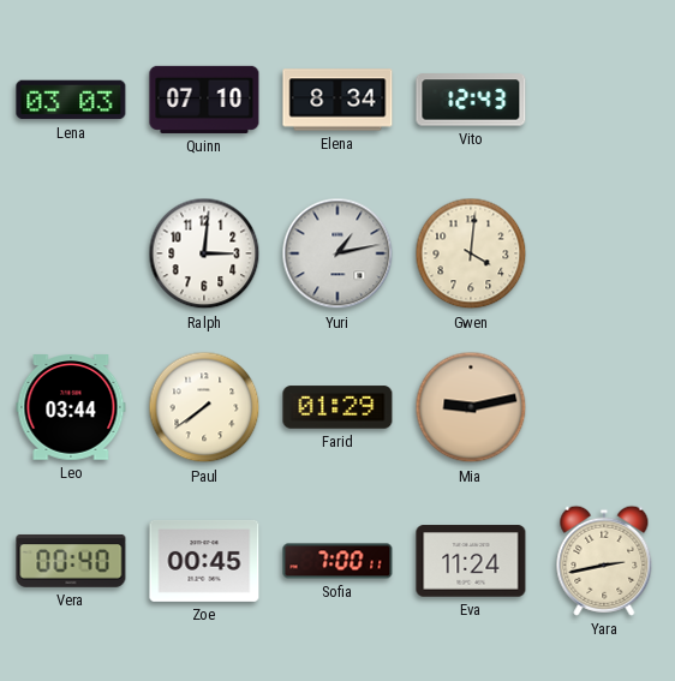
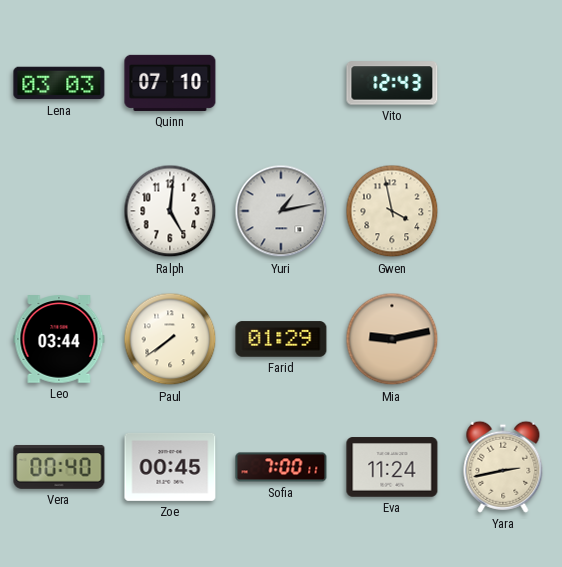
Elena: 8:34 -> none
Ralph: 3:01 -> 5:01
Gwen: 4:01 -> 3:58
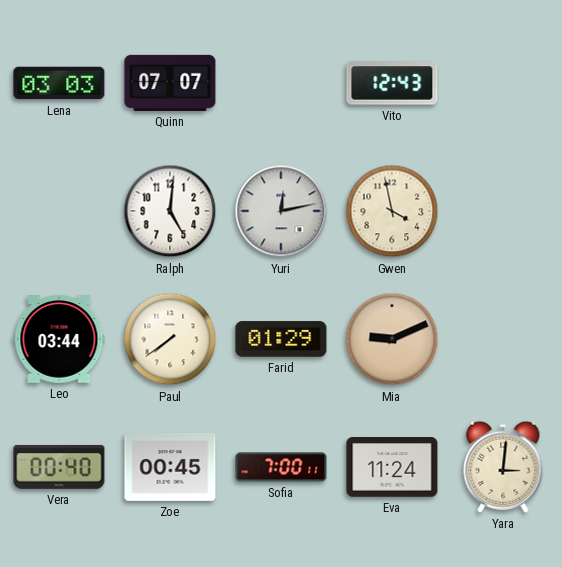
Quinn: 07:10 -> 07:07
Yuri: 1:13 -> 12:13
Mia: 9:13 -> 9:11
Yara: 2:43 -> 3:01
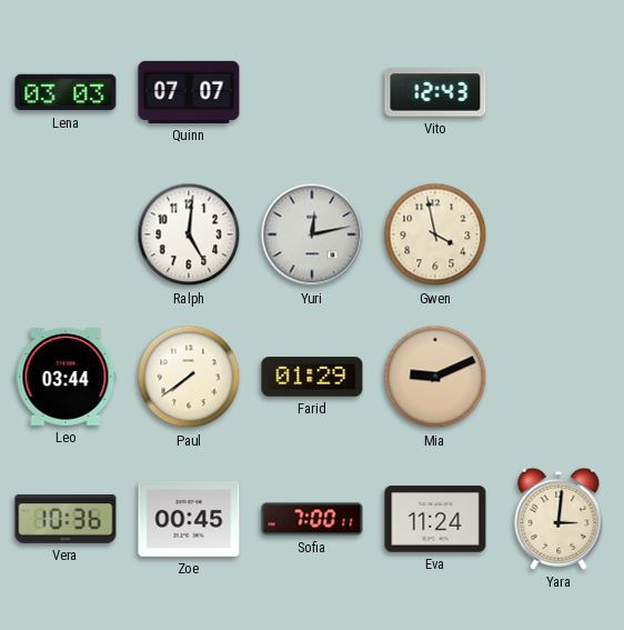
Vera: 00:40 -> 10:36
